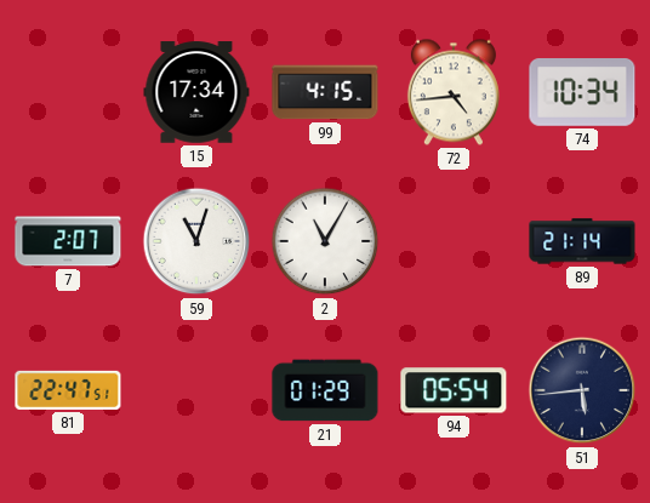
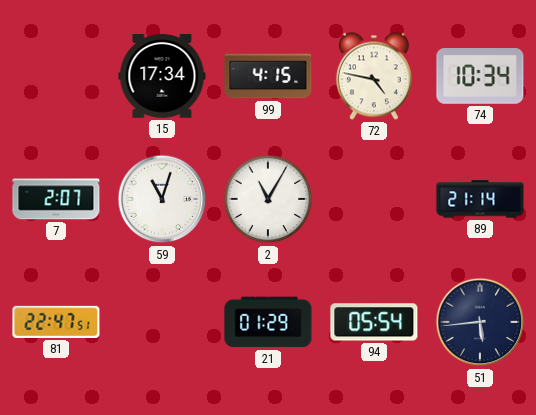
72: 4:44 -> 4:47
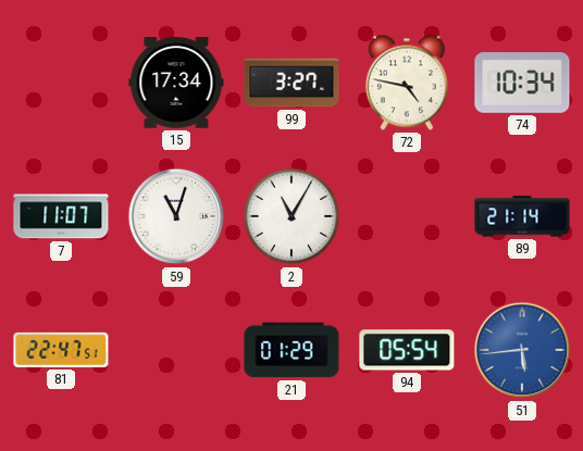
99: 4:15 -> 3:27
7: 2:07 -> 11:07
51 dial: navy -> blue
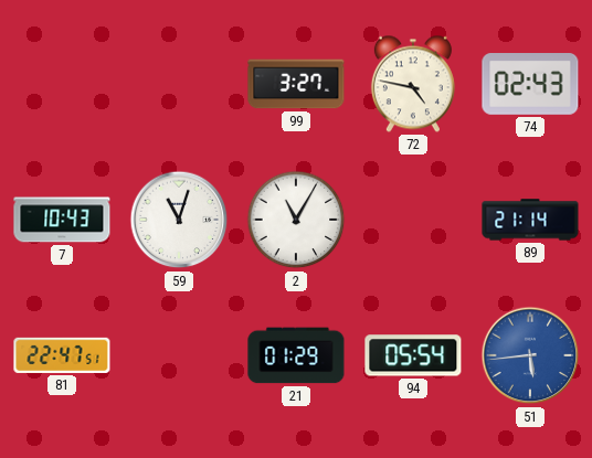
15: 17:34 -> none
74: 10:34 -> 02:43
7: 11:07 -> 10:43
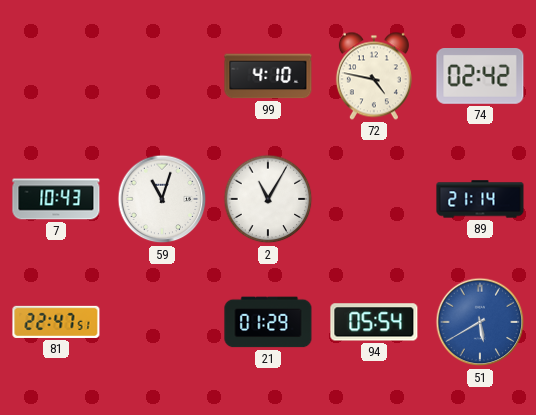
99: 3:27 -> 4:10
74: 02:43 -> 02:42
51: 5:44 -> 5:40
